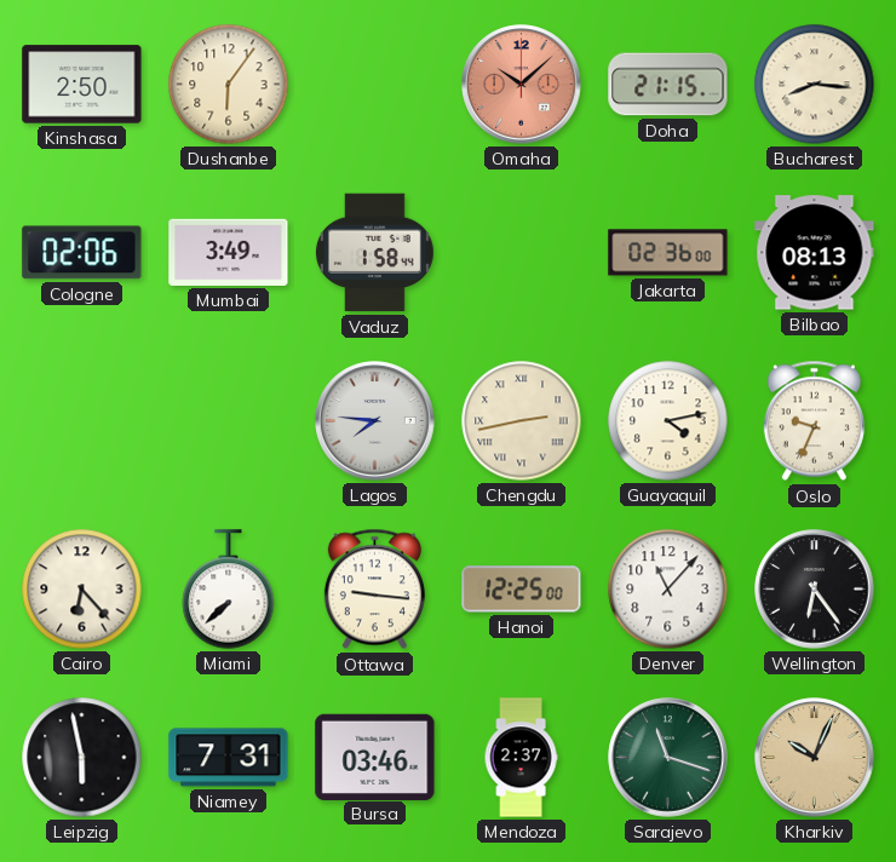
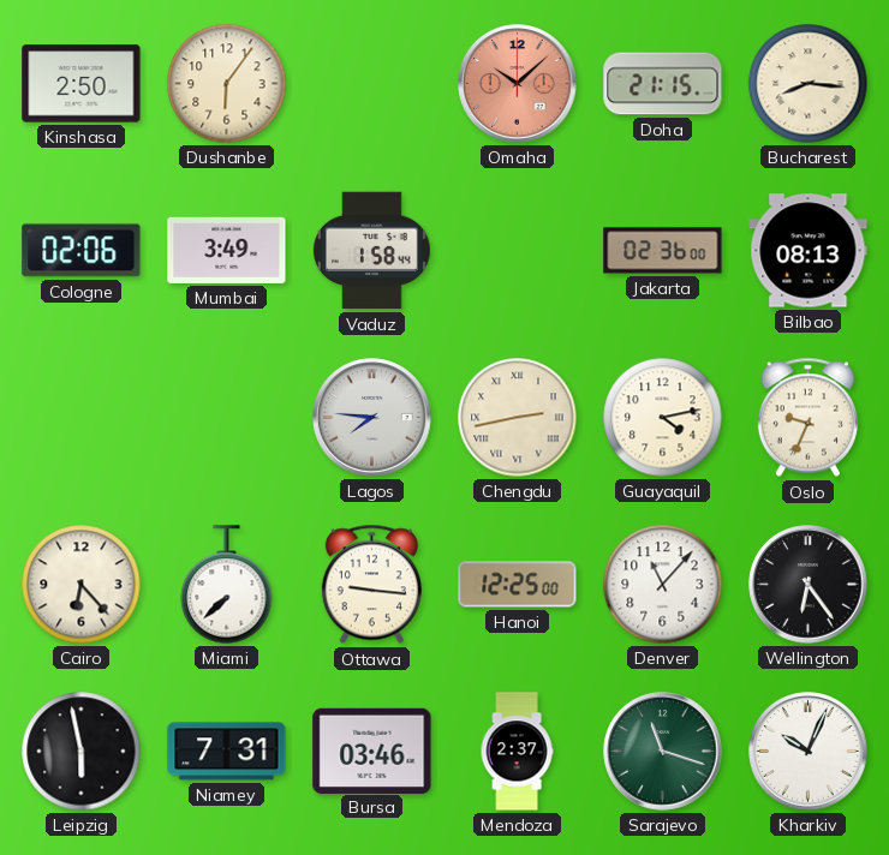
Kharkiv dial: champagne -> white
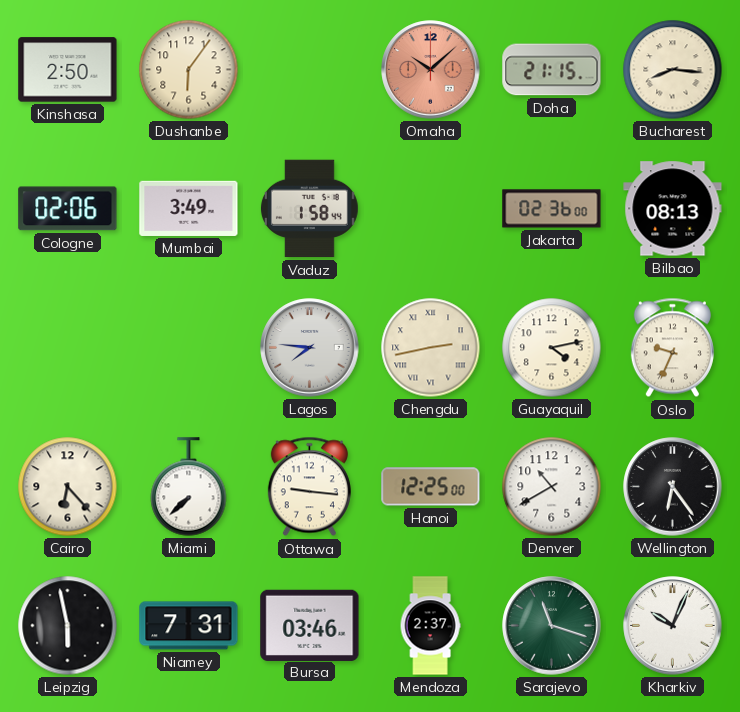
Denver: 11:07 -> 10:40
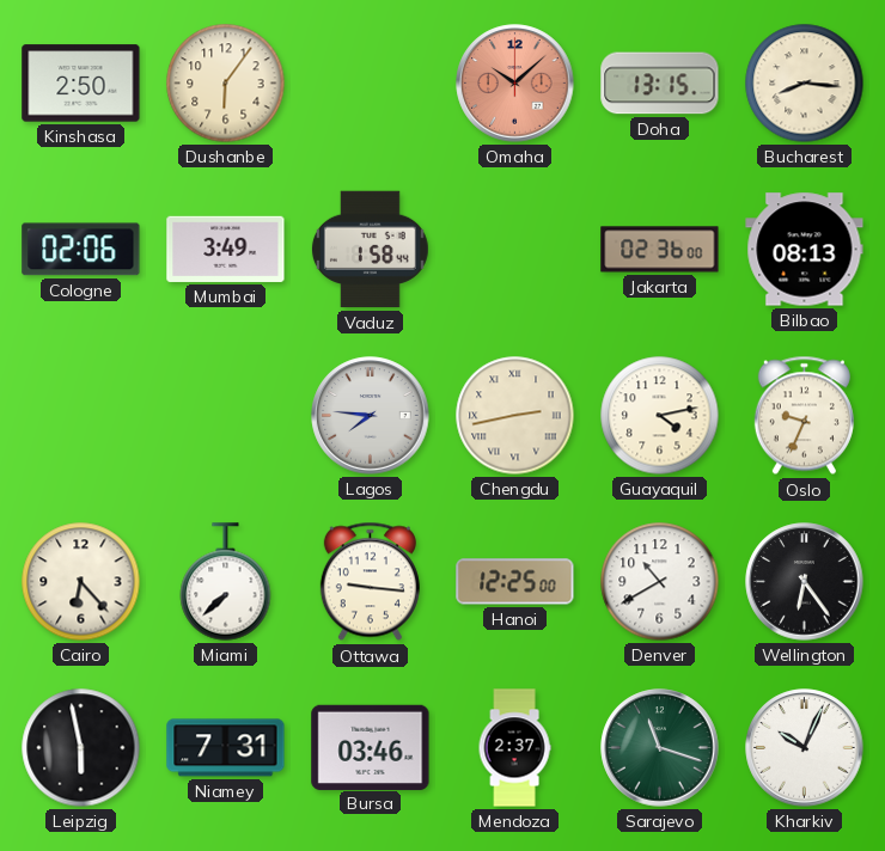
Doha: 21:15 -> 13:15
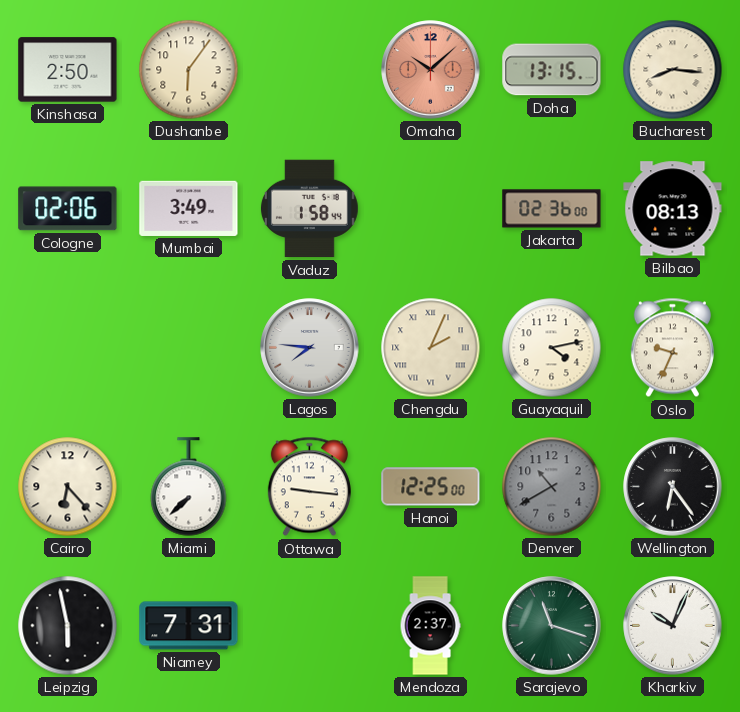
Chengdu: 2:43 -> 2:04
Denver dial: white -> grey
Bursa: 03:46 -> none
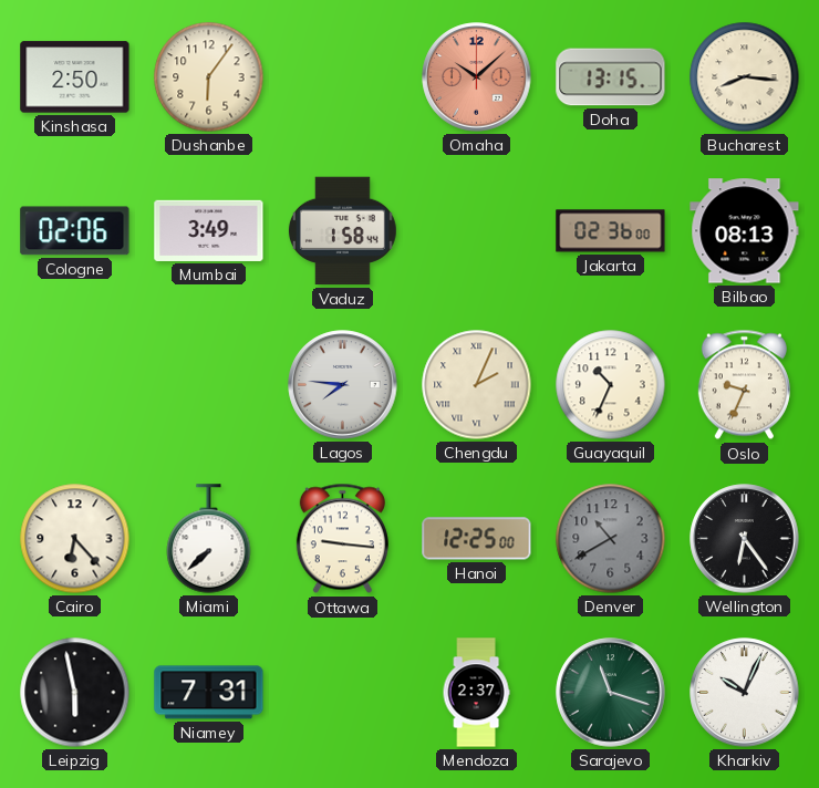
Guayaquil: 4:13 -> 10:34
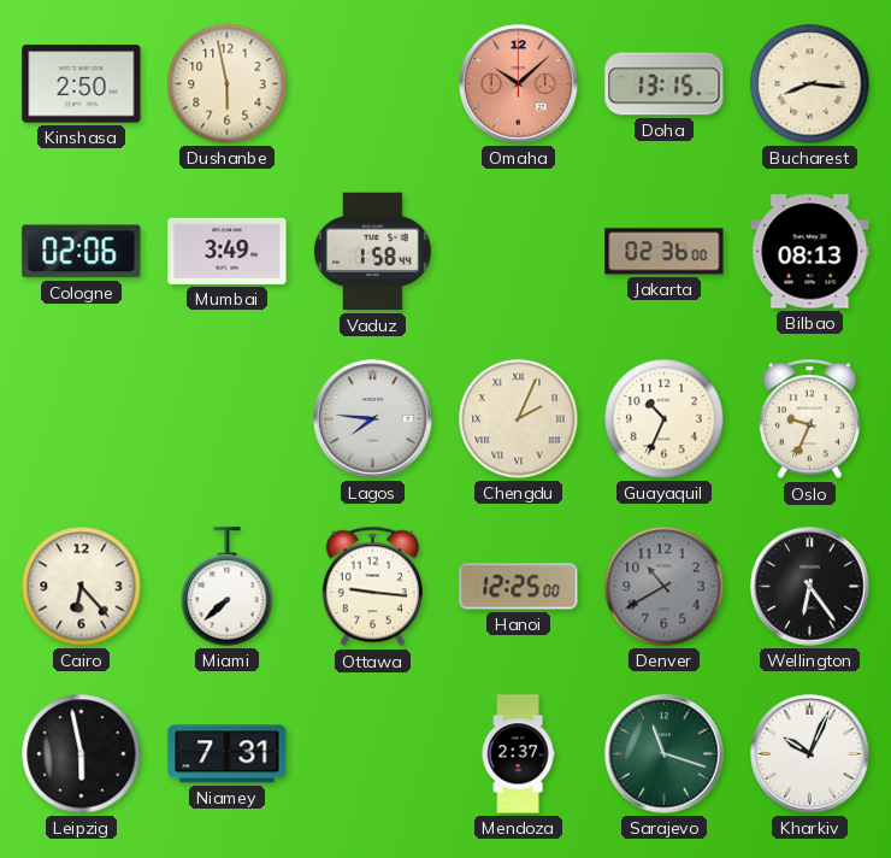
Dushanbe: 6:06 -> 5:58
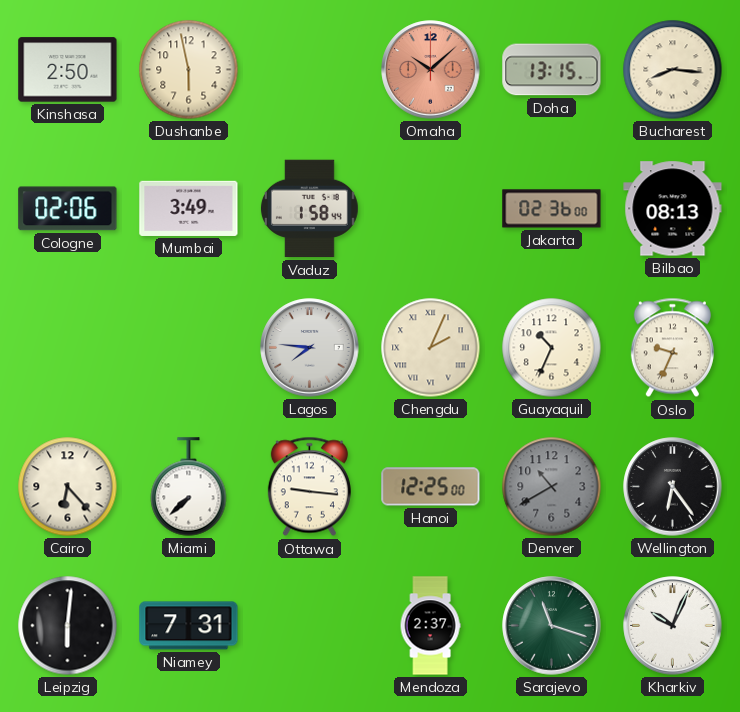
Leipzig: 5:58 -> 6:01
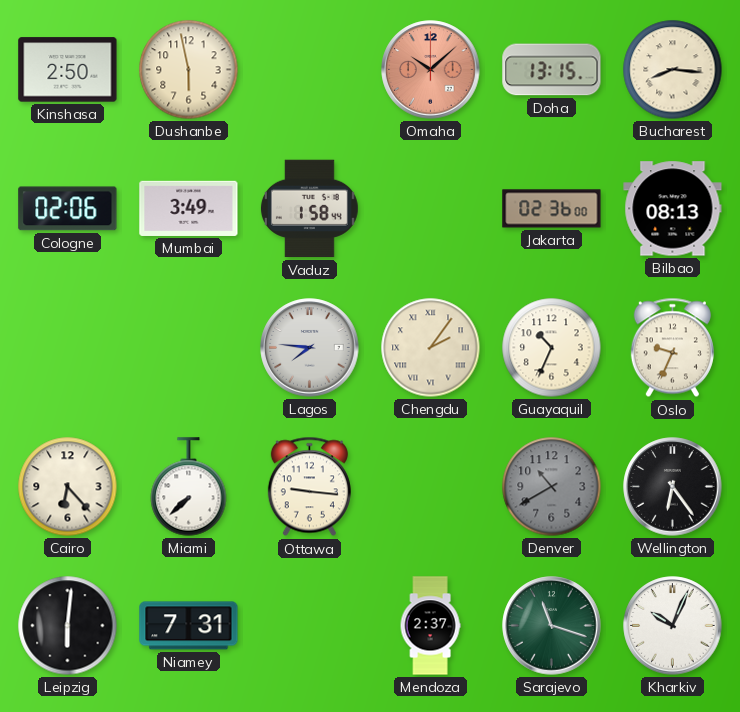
Chengdu: 2:04 -> 2:06
Hanoi: 12:25 -> none
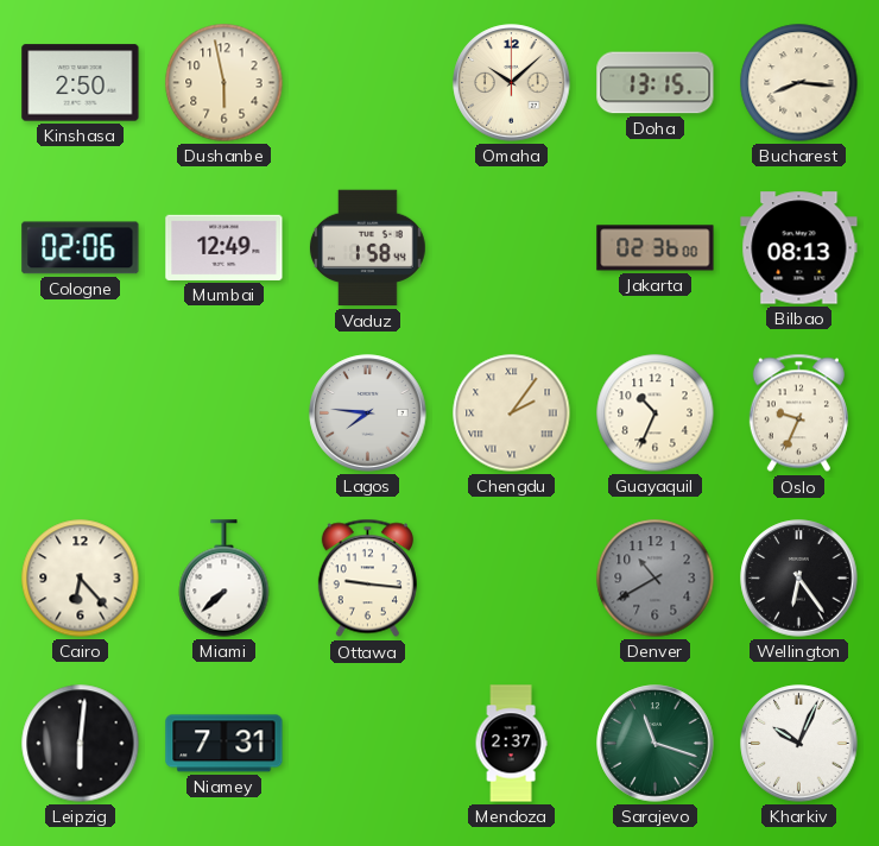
Omaha dial: salmon -> cream
Mumbai: 3:49 -> 12:49
